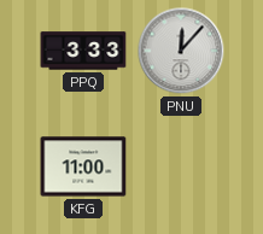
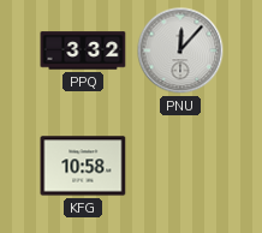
PPQ: 3:33 -> 3:32
KFG: 11:00 -> 10:58
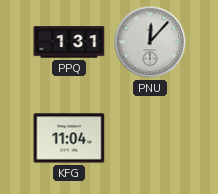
PPQ: 3:32 -> 1:31
KFG: 10:58 -> 11:04
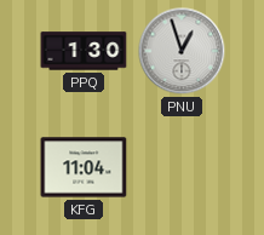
PPQ: 1:31 -> 1:30
PNU: 12:07 -> 12:57
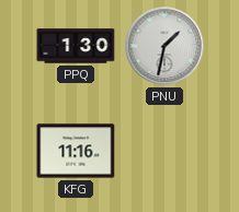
PNU: 12:57 -> 1:32
KFG: 11:04 -> 11:16
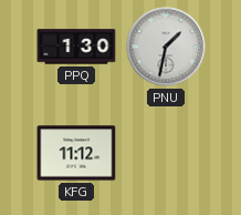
KFG: 11:16 -> 11:12
